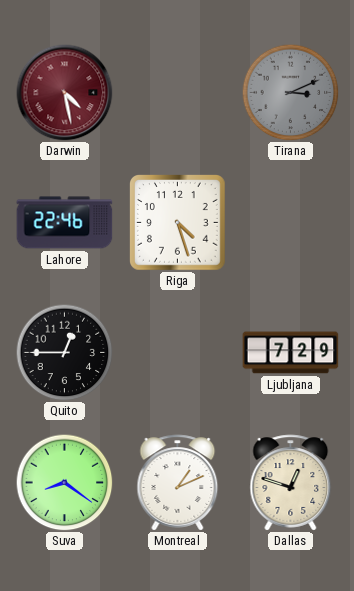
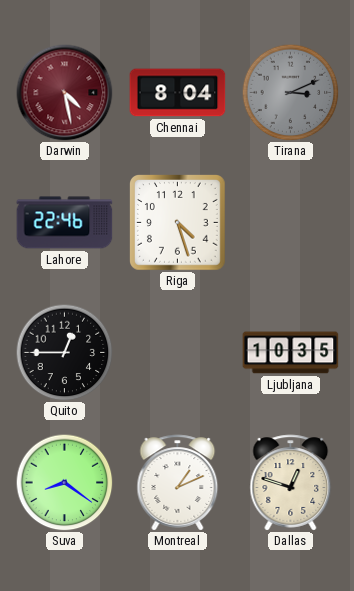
Chennai: none -> 8:04
Ljubljana: 7:29 -> 10:35
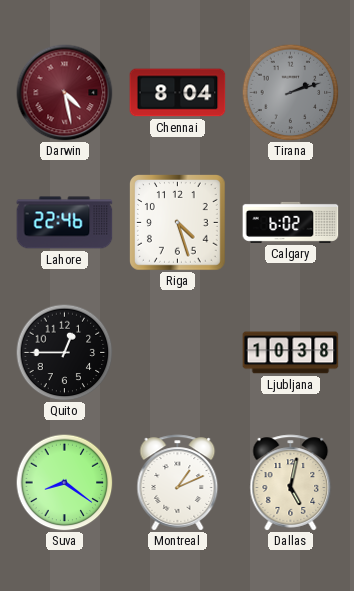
Tirana: 3:11 -> 2:12
Calgary: none -> 6:02
Ljubljana: 10:35 -> 10:38
Dallas: 12:48 -> 5:02
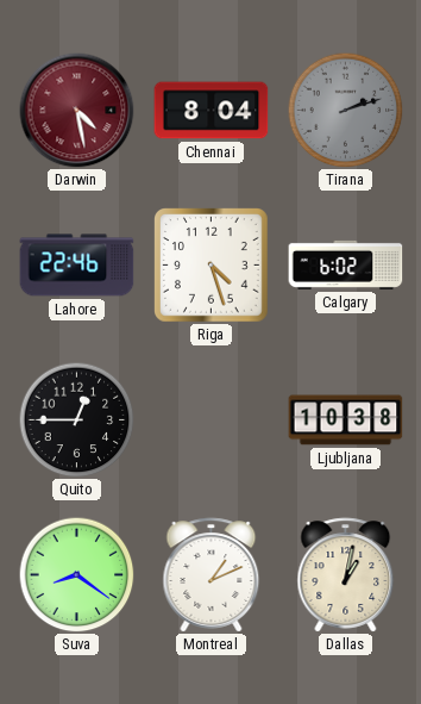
Dallas: 5:02 -> 1:02
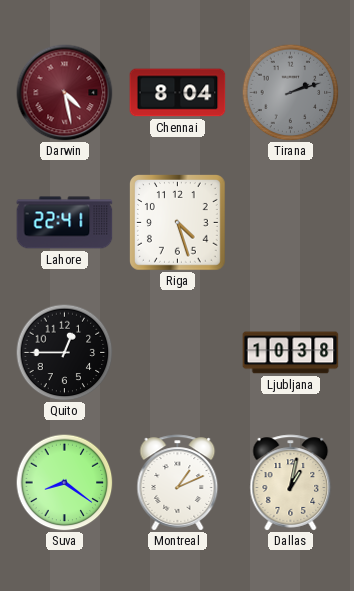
Lahore: 22:46 -> 22:41
Calgary: 6:02 -> none
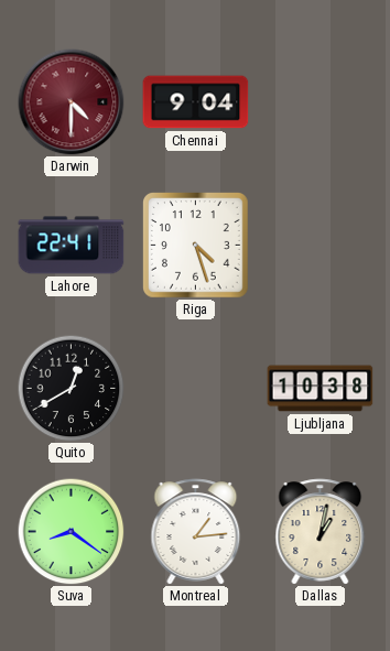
Darwin: 4:28 -> 4:30
Chennai: 8:04 -> 9:04
Tirana: 2:12 -> none
Quito: 12:45 -> 12:40
Montreal: 1:11 -> 1:14
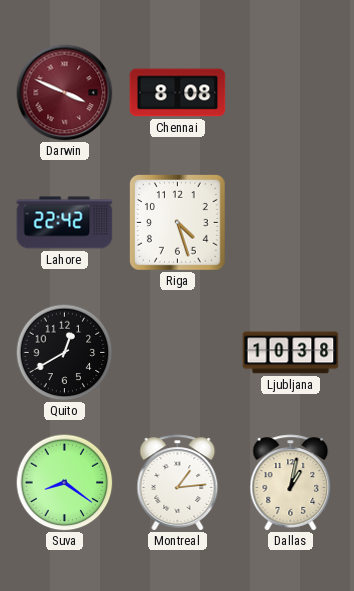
Darwin: 4:30 -> 3:49
Chennai: 9:04 -> 8:08
Lahore: 22:41 -> 22:42
